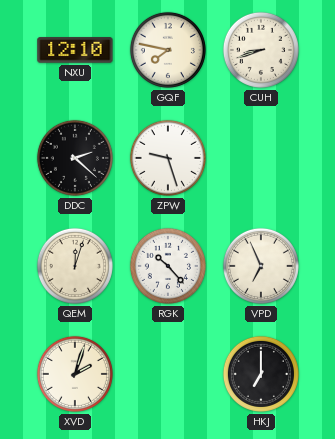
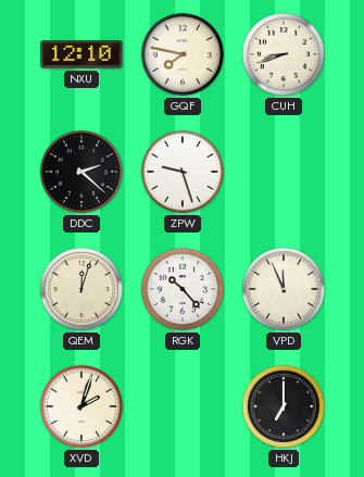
VPD: 6:56 -> 11:56
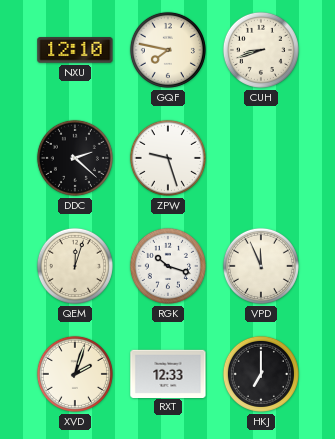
RGK: 10:23 -> 10:18
RXT: none -> 12:33
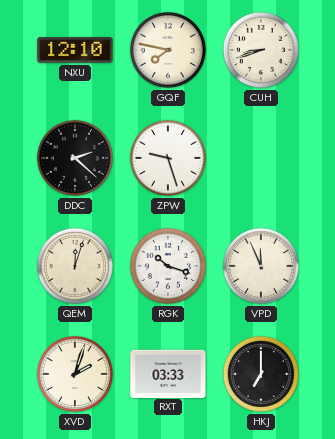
RXT: 12:33 -> 03:33
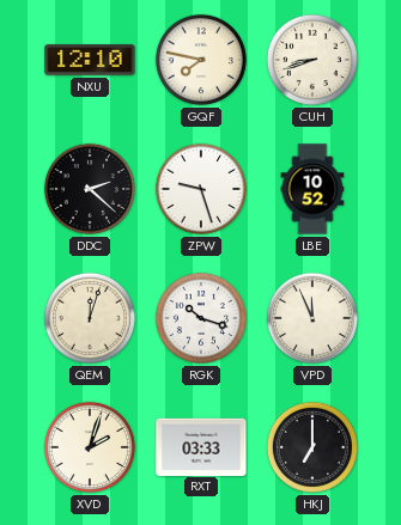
LBE: none -> 10:52
